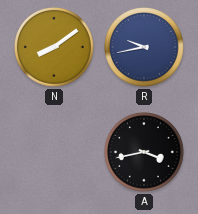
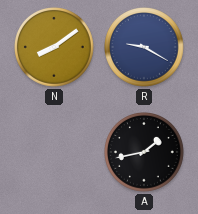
R: 9:43 -> 9:20
A: 3:43 -> 1:43
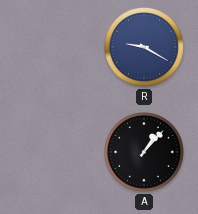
N: 8:09 -> none
A: 1:43 -> 1:07
